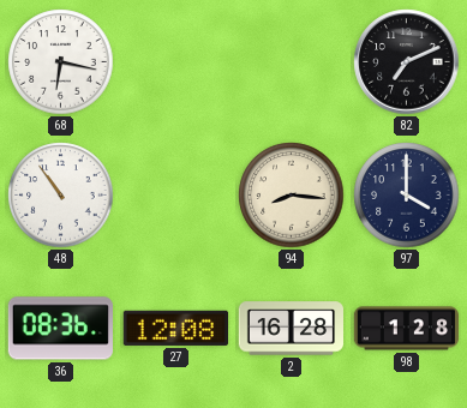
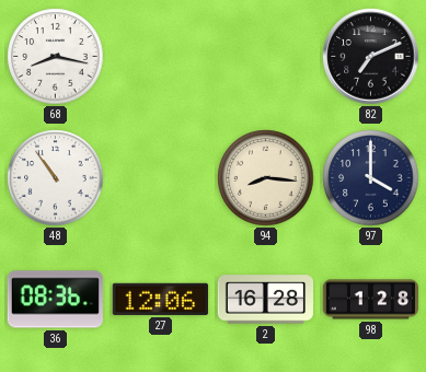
68: 6:17 -> 8:17
27: 12:08 -> 12:06
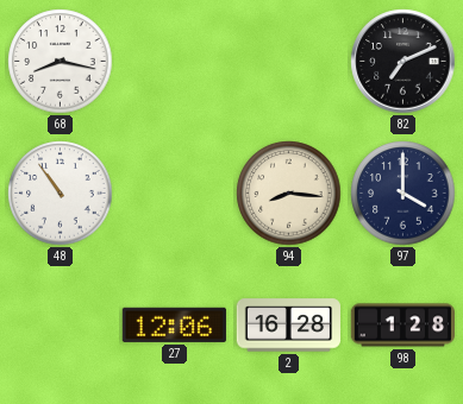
36: 08:36 -> none
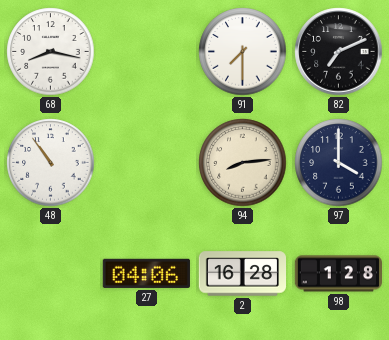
91: none -> 7:30
94: 8:16 -> 8:14
27: 12:06 -> 04:06
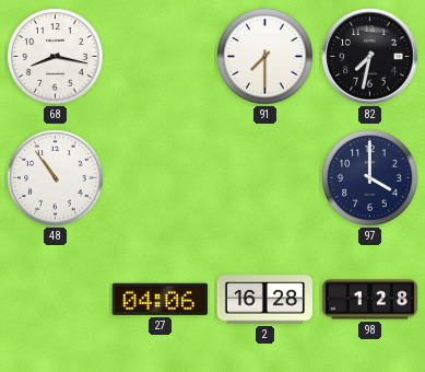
82: 7:11 -> 7:32
94: 8:14 -> none
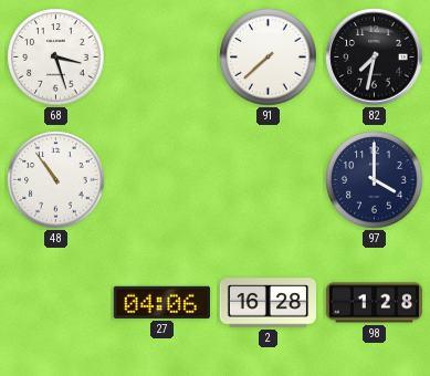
68: 8:17 -> 3:27
91: 7:30 -> 7:38
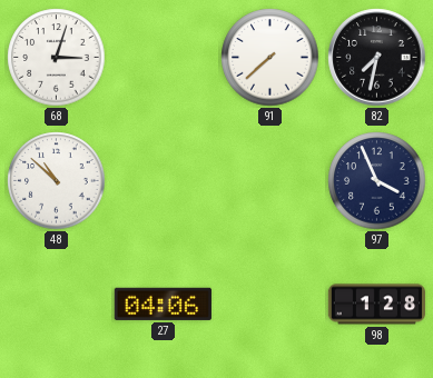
68: 3:27 -> 3:03
48: 10:54 -> 10:52
97: 4:00 -> 3:56
2: 16:28 -> none
